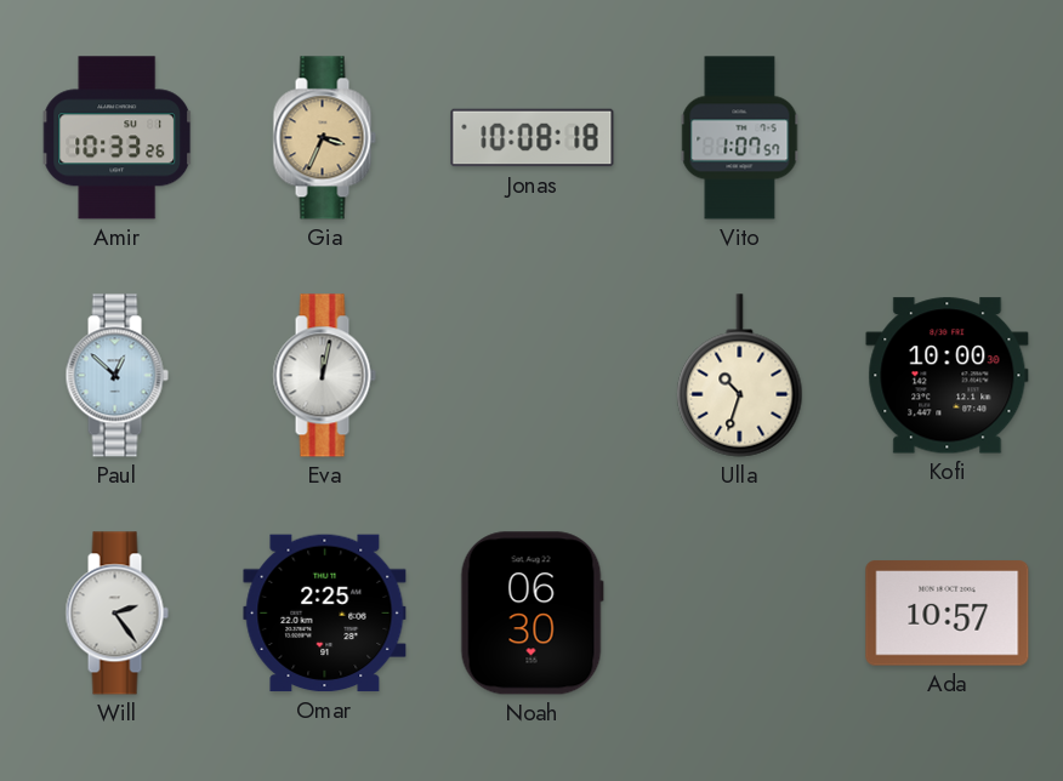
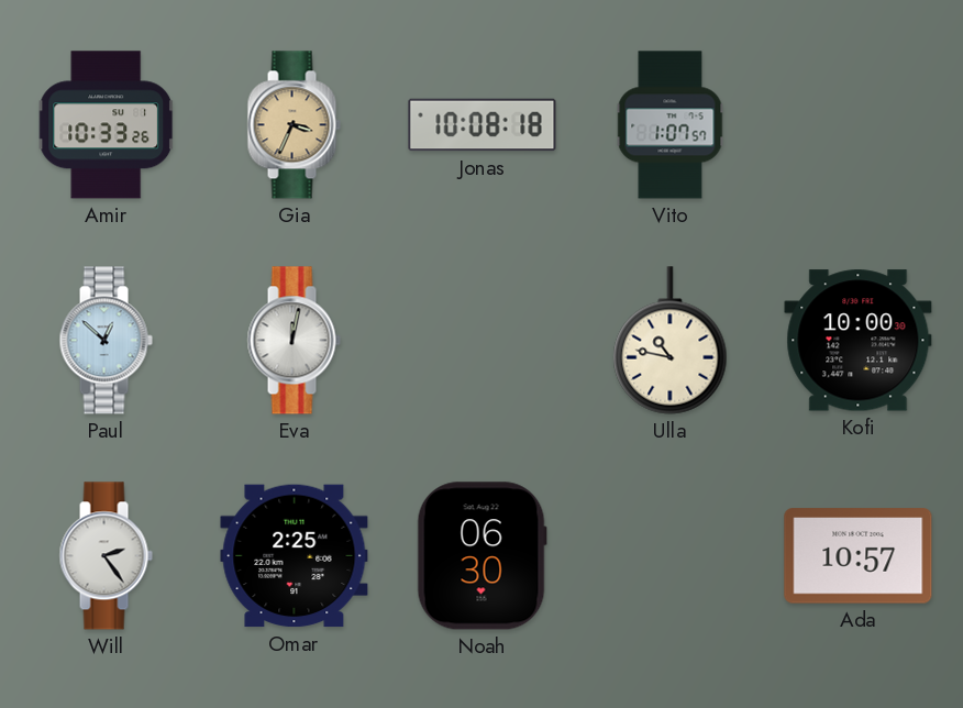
Ulla: 10:33 -> 10:47
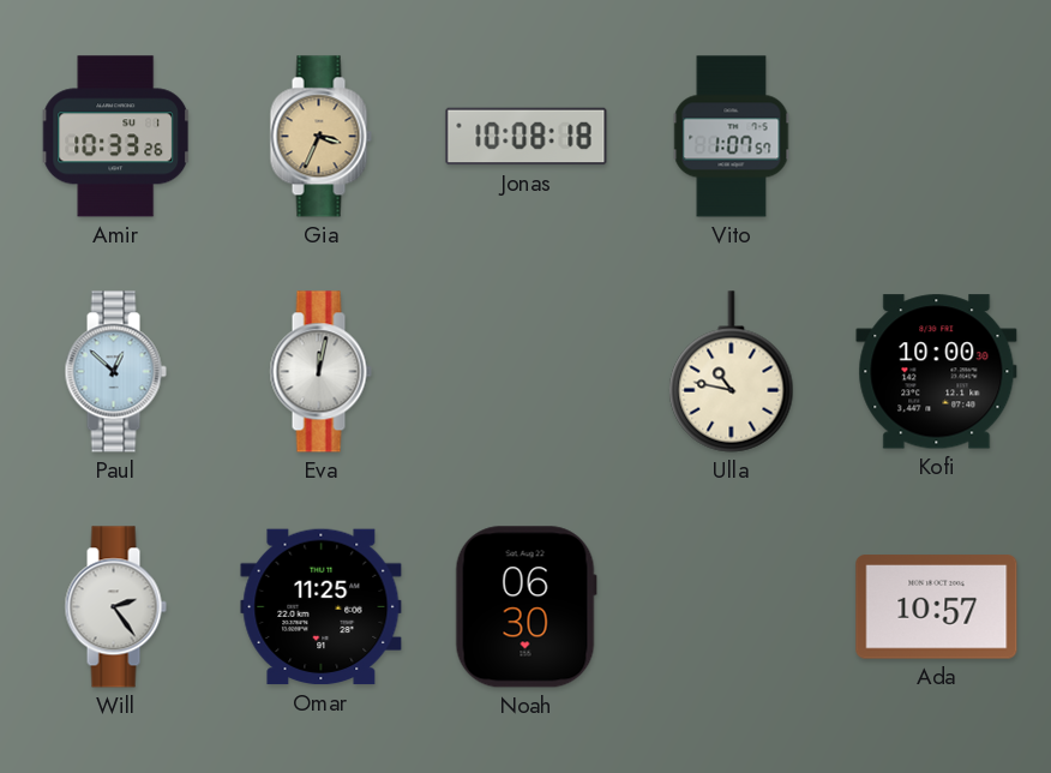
Omar: 2:25 -> 11:25
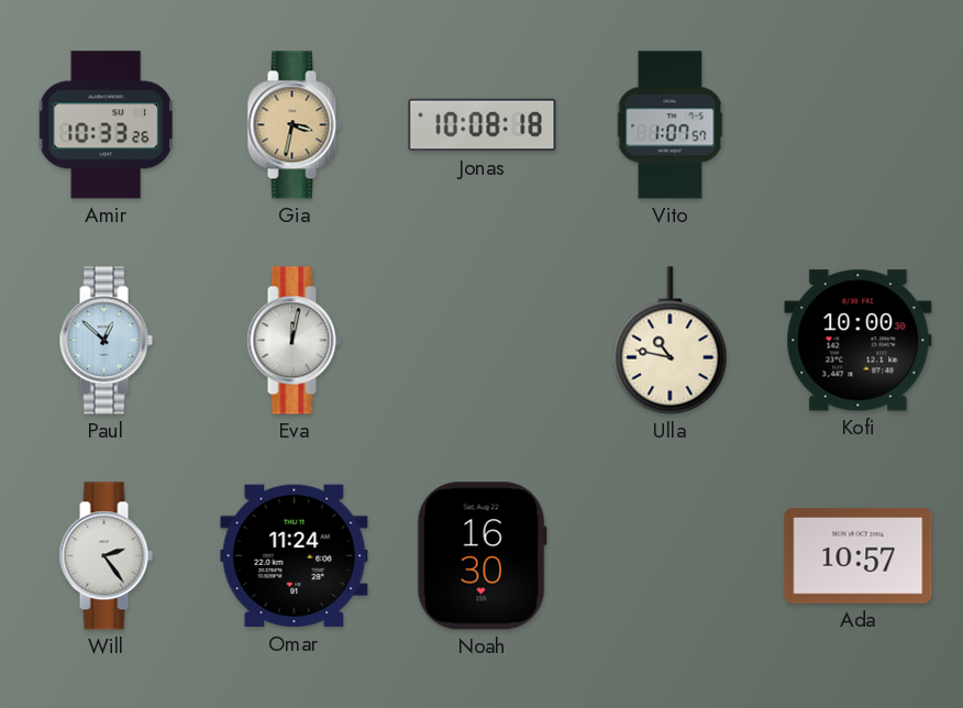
Gia: 3:34 -> 3:32
Omar: 11:25 -> 11:24
Noah: 06:30 -> 16:30
